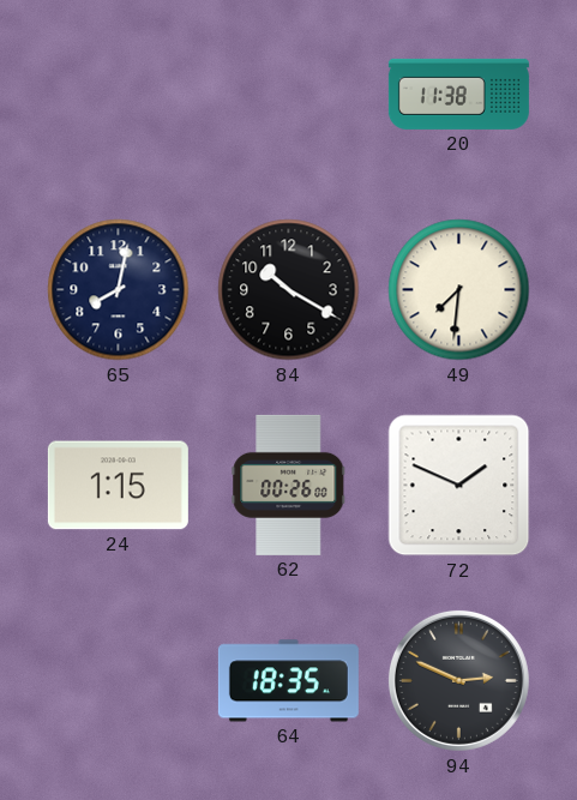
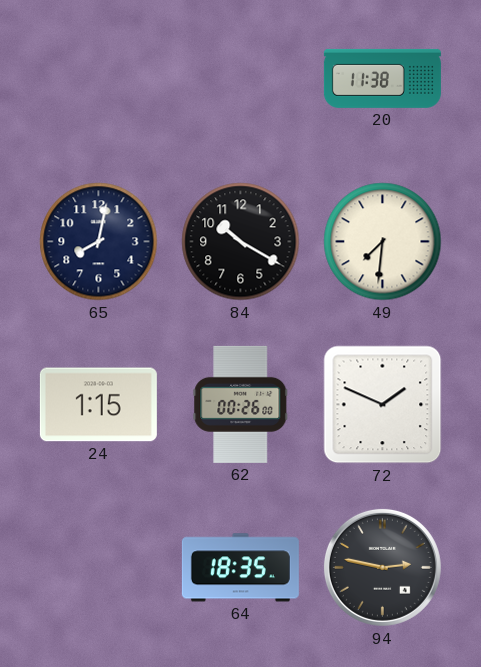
94: 2:49 -> 2:47
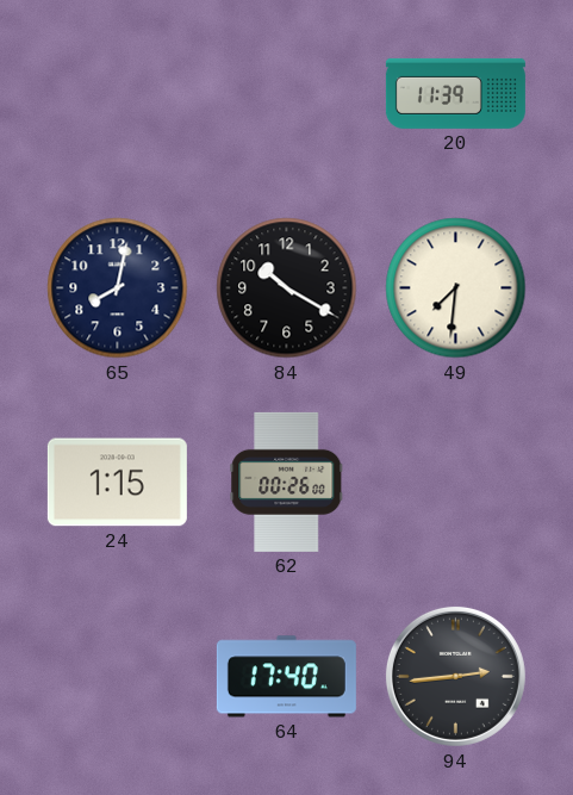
20: 11:38 -> 11:39
72: 1:49 -> none
64: 18:35 -> 17:40
94: 2:47 -> 2:44
